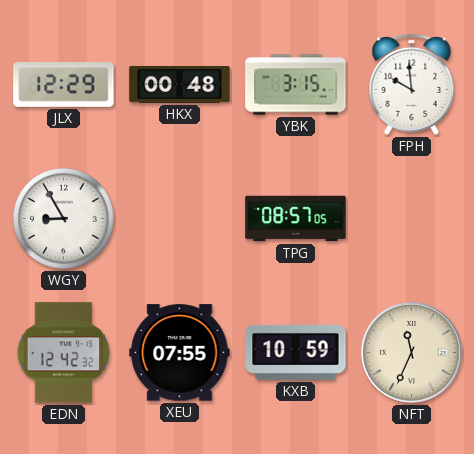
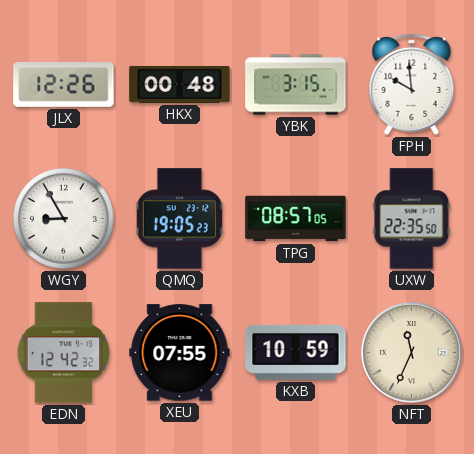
JLX: 12:29 -> 12:26
QMQ: none -> 19:05
UXW: none -> 22:35
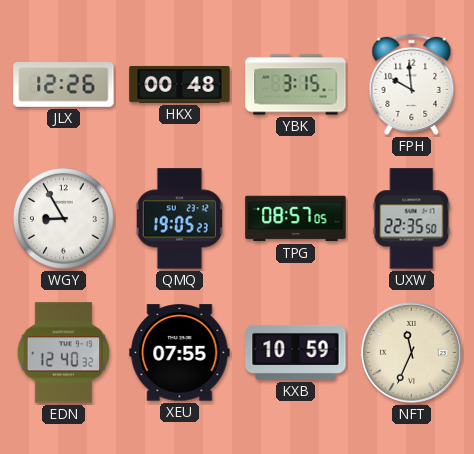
EDN: 12:42 -> 12:40
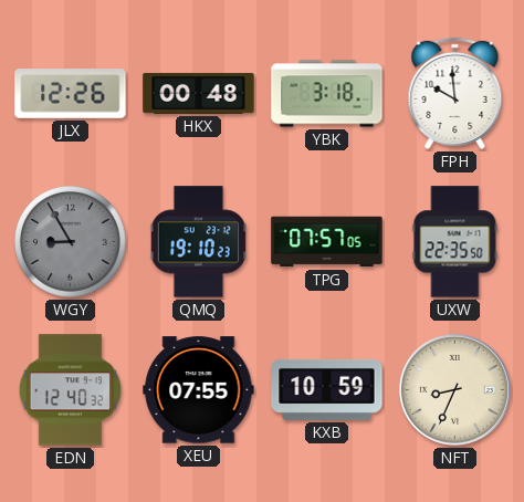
YBK: 3:15 -> 3:18
WGY dial: white -> grey
QMQ: 19:05 -> 19:10
TPG: 08:57 -> 07:57
NFT: 11:34 -> 8:34
